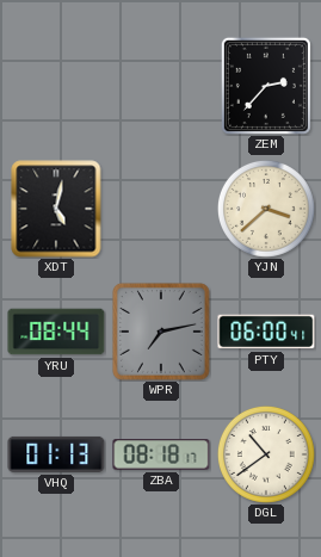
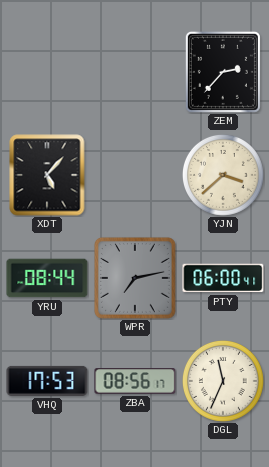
XDT: 5:02 -> 5:07
VHQ: 01:13 -> 17:53
ZBA: 08:18 -> 08:56
DGL: 10:39 -> 11:34
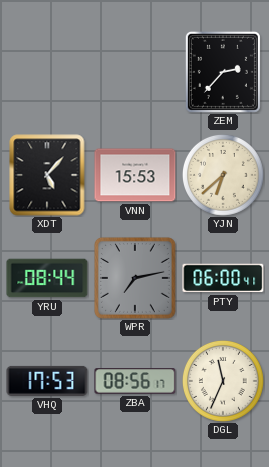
VNN: none -> 15:53
YJN: 3:38 -> 6:38
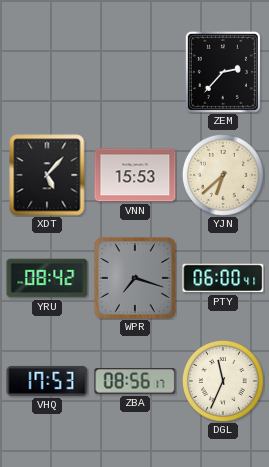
YRU: 08:44 -> 08:42
WPR: 7:13 -> 7:18
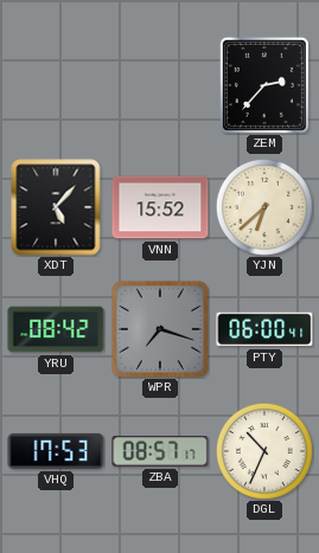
VNN: 15:53 -> 15:52
ZBA: 08:56 -> 08:57
DGL: 11:34 -> 10:34
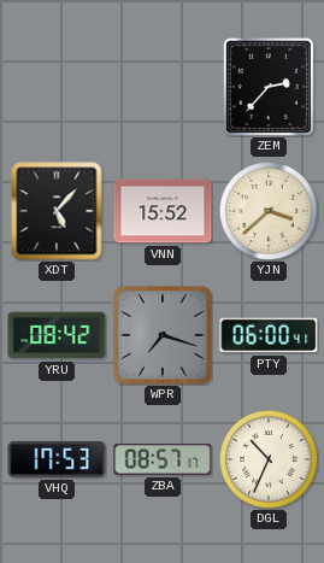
YJN: 6:38 -> 3:38
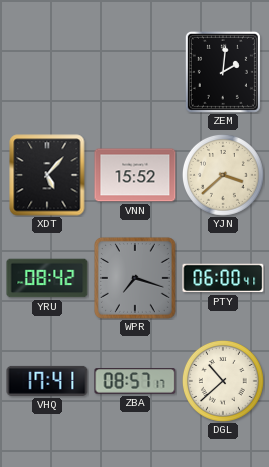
ZEM: 2:37 -> 2:01
VHQ: 17:53 -> 17:41
DGL: 10:34 -> 10:38
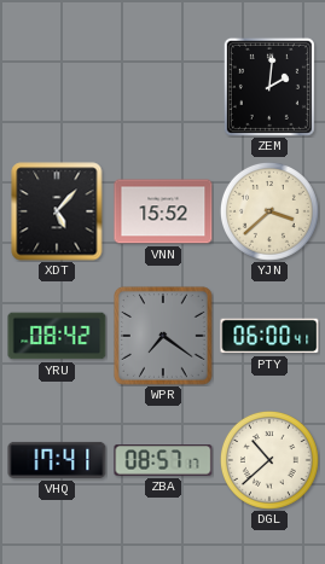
WPR: 7:18 -> 7:21
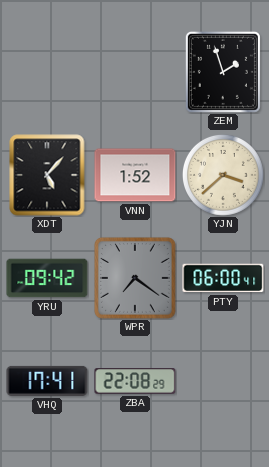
ZEM: 2:01 -> 1:57
VNN: 15:52 -> 1:52
YRU: 08:42 -> 09:42
ZBA: 08:57 -> 22:08
DGL: 10:38 -> none
